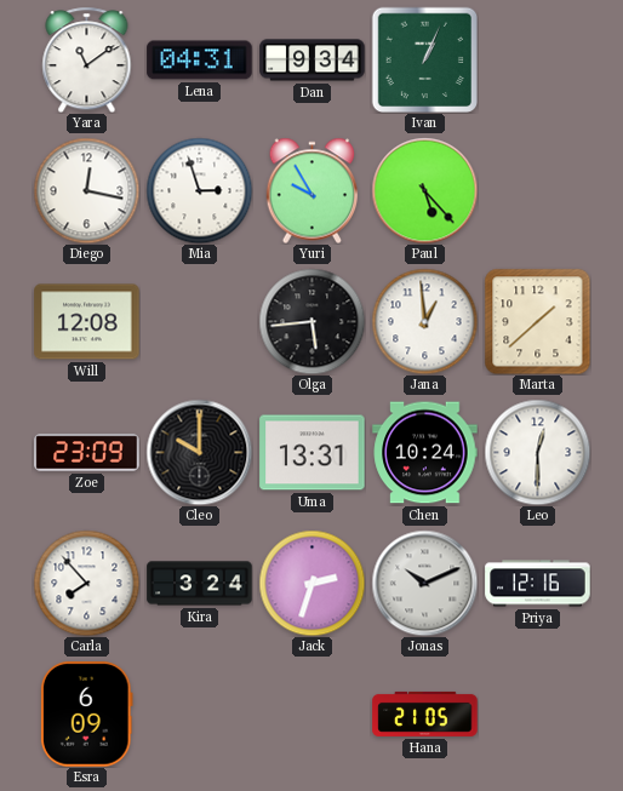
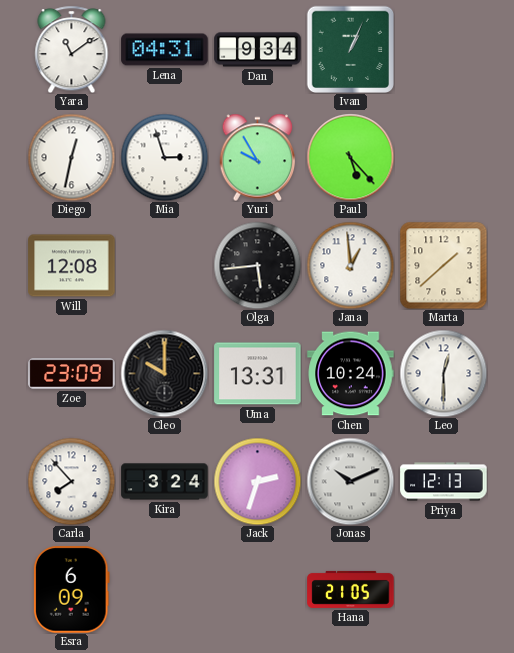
Diego: 12:17 -> 12:32
Priya: 12:16 -> 12:13
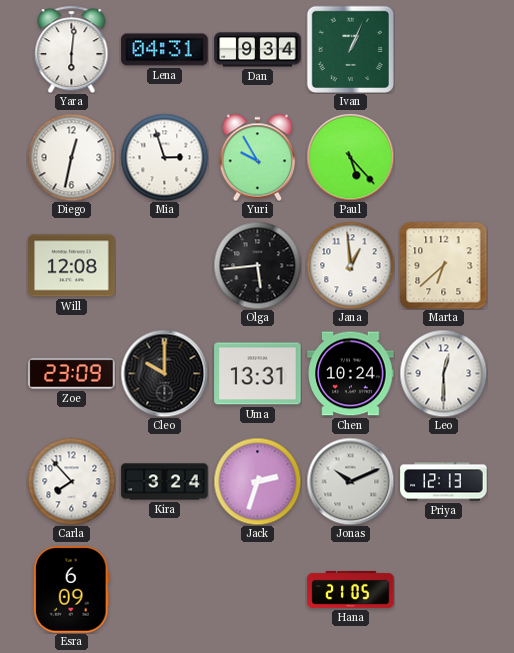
Yara: 11:09 -> 6:01
Marta: 1:38 -> 6:38
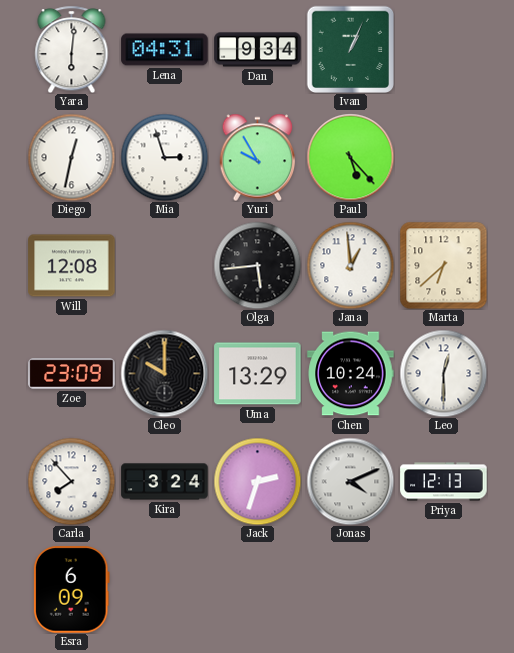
Uma: 13:31 -> 13:29
Jonas: 10:11 -> 4:11
Hana: 21:05 -> none
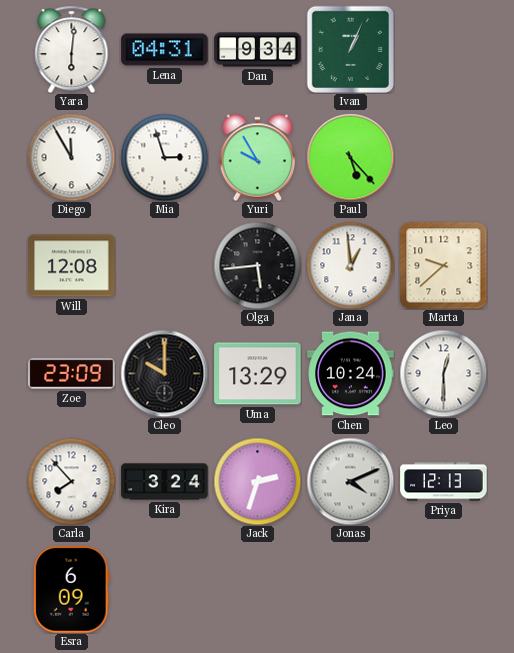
Diego: 12:32 -> 11:55
Marta: 6:38 -> 9:38
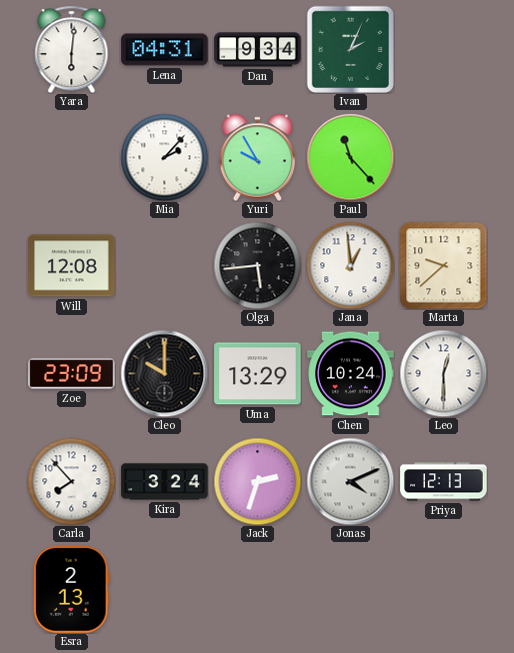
Ivan: 1:04 -> 2:04
Diego: 11:55 -> none
Mia: 2:57 -> 2:07
Paul: 5:23 -> 11:23
Esra: 6:09 -> 2:13
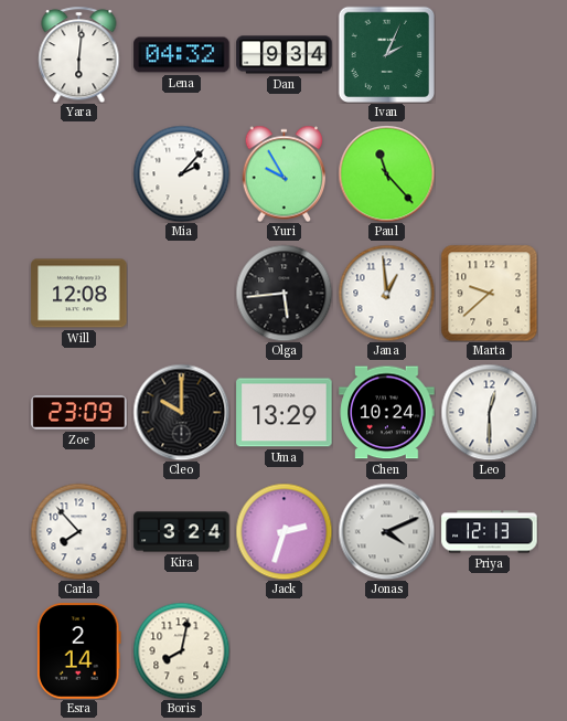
Lena: 04:31 -> 04:32
Esra: 2:13 -> 2:14
Boris: none -> 8:02
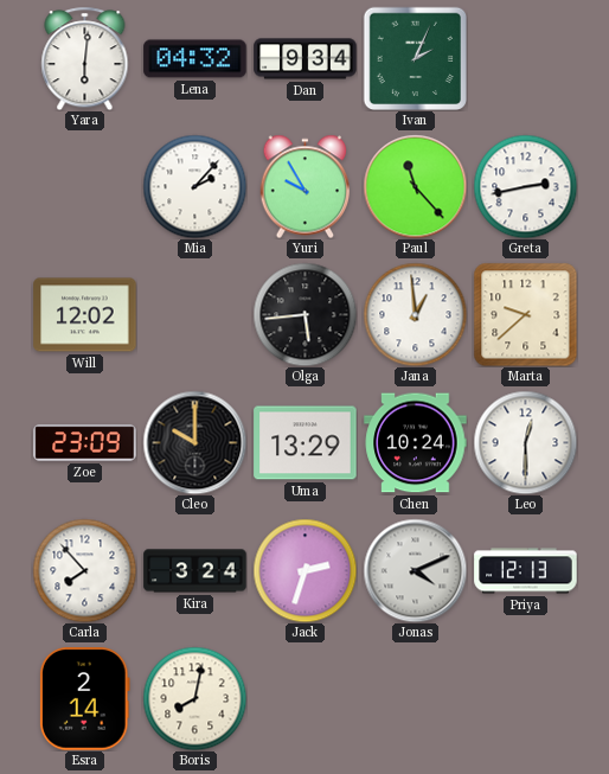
Greta: none -> 2:43
Will: 12:08 -> 12:02
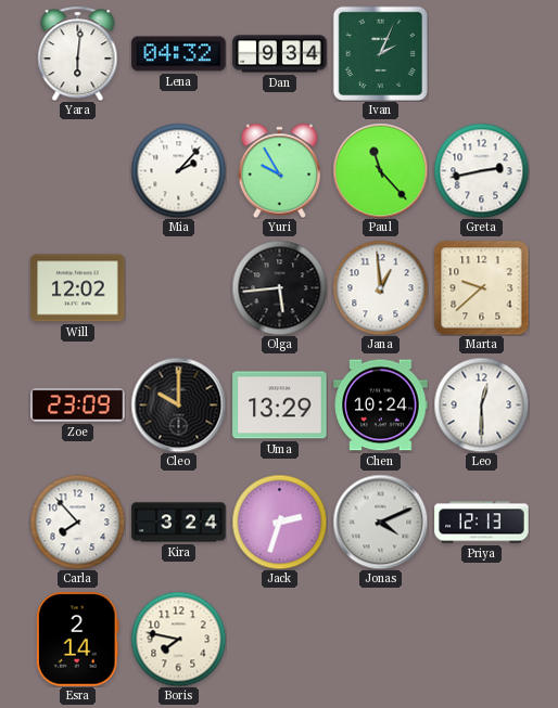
Boris: 8:02 -> 7:47
